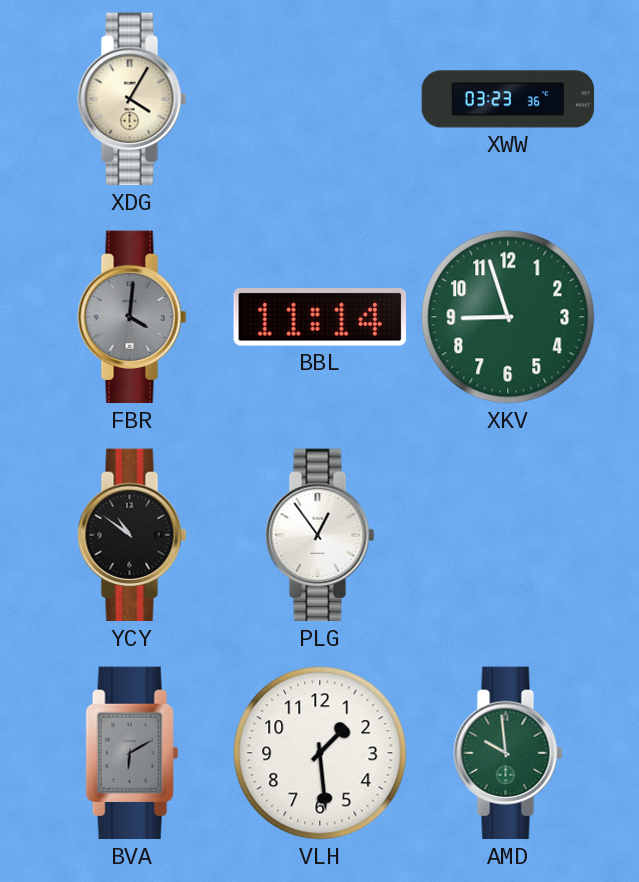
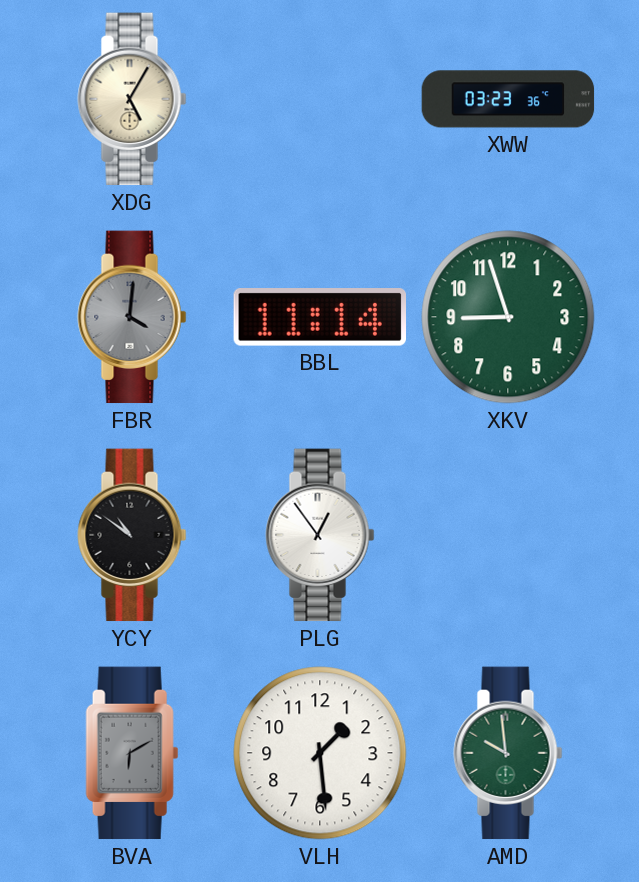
XDG: 4:05 -> 5:05
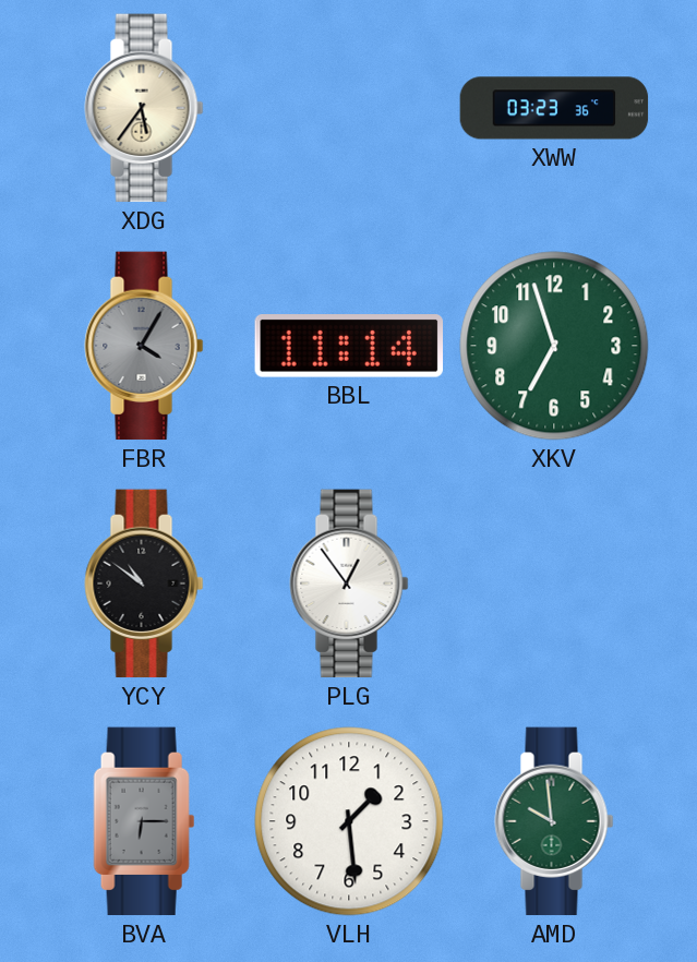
XDG: 5:05 -> 5:36
FBR: 4:01 -> 4:05
XKV: 8:57 -> 6:57
BVA: 6:10 -> 6:15
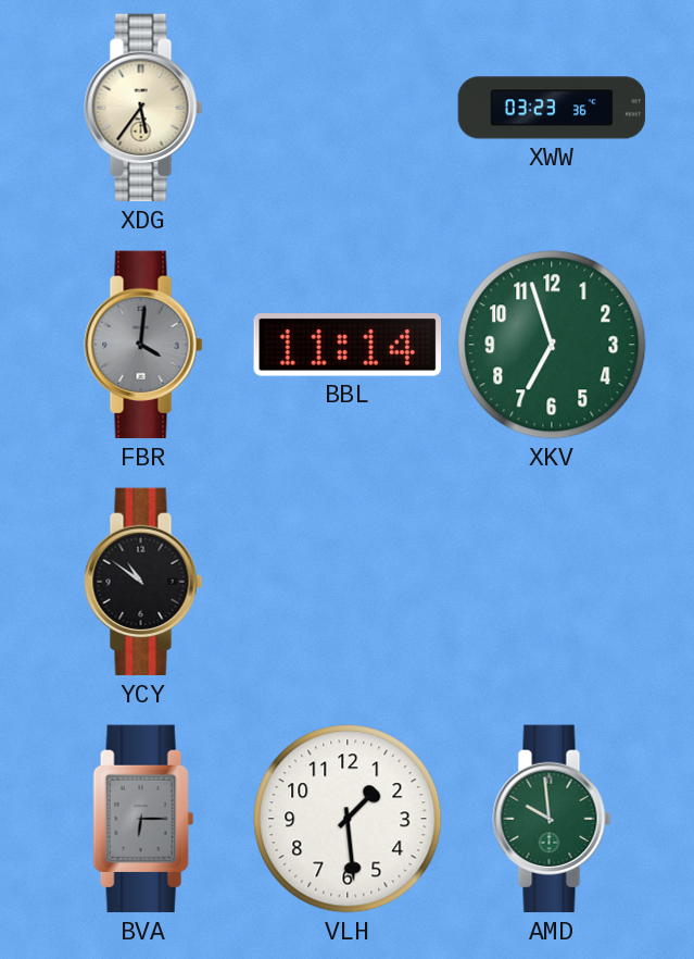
FBR: 4:05 -> 4:01
PLG: 12:54 -> none
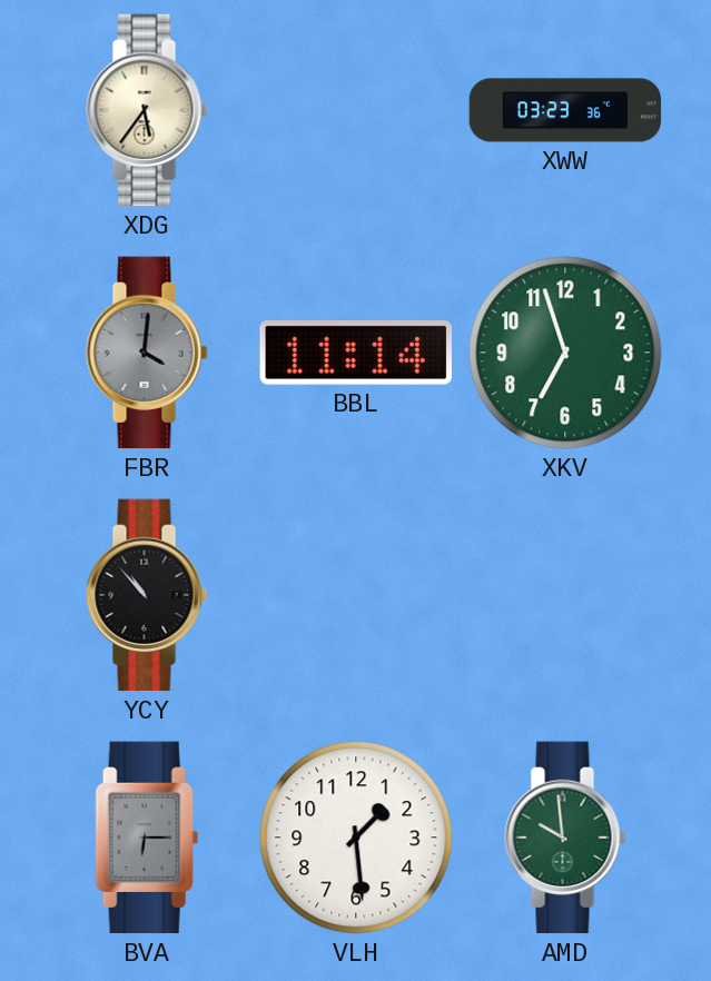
YCY: 10:51 -> 10:53
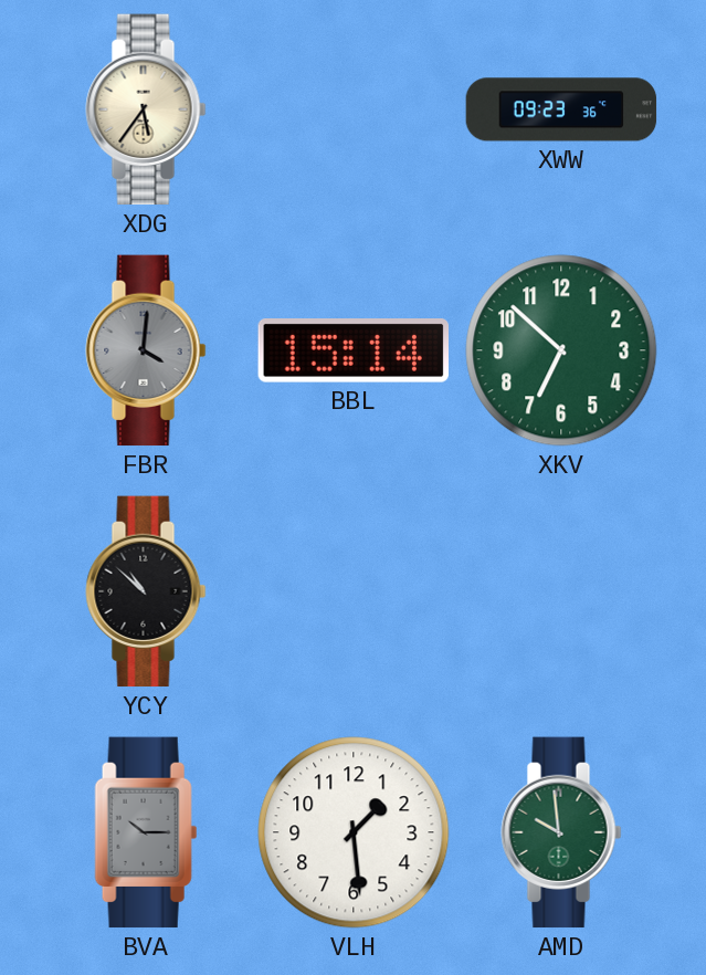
XWW: 03:23 -> 09:23
BBL: 11:14 -> 15:14
XKV: 6:57 -> 6:52
YCY: 10:53 -> 10:52
BVA: 6:15 -> 10:15
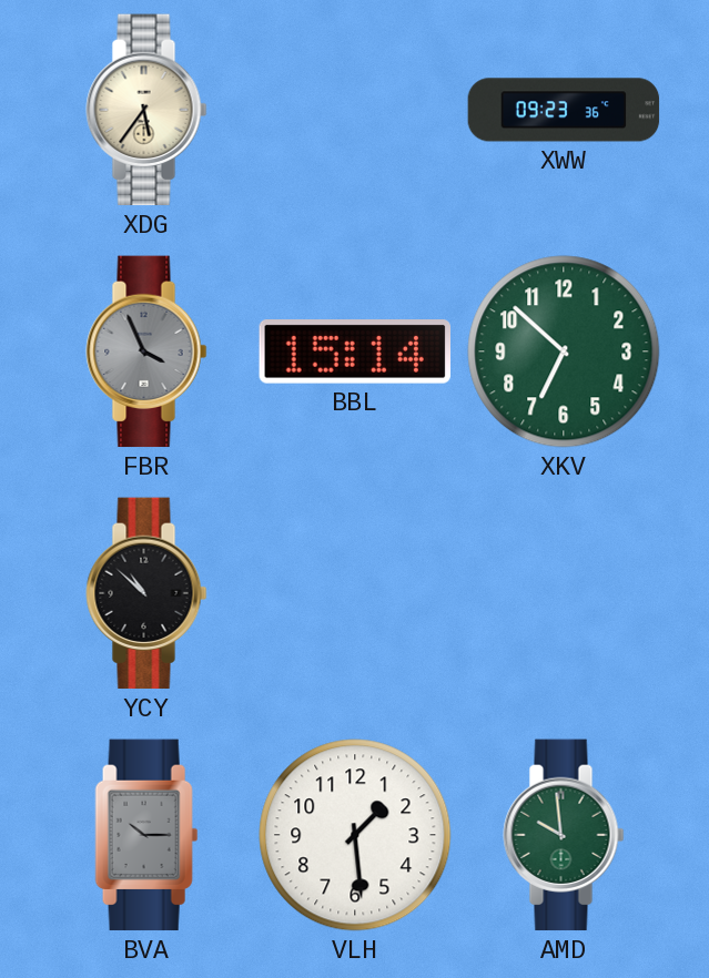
FBR: 4:01 -> 3:56
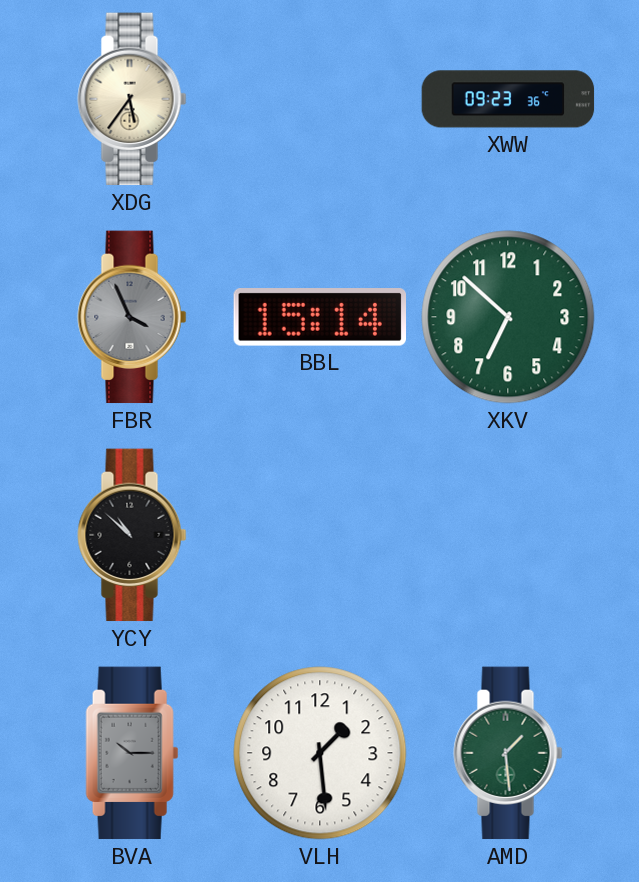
AMD: 9:59 -> 1:29
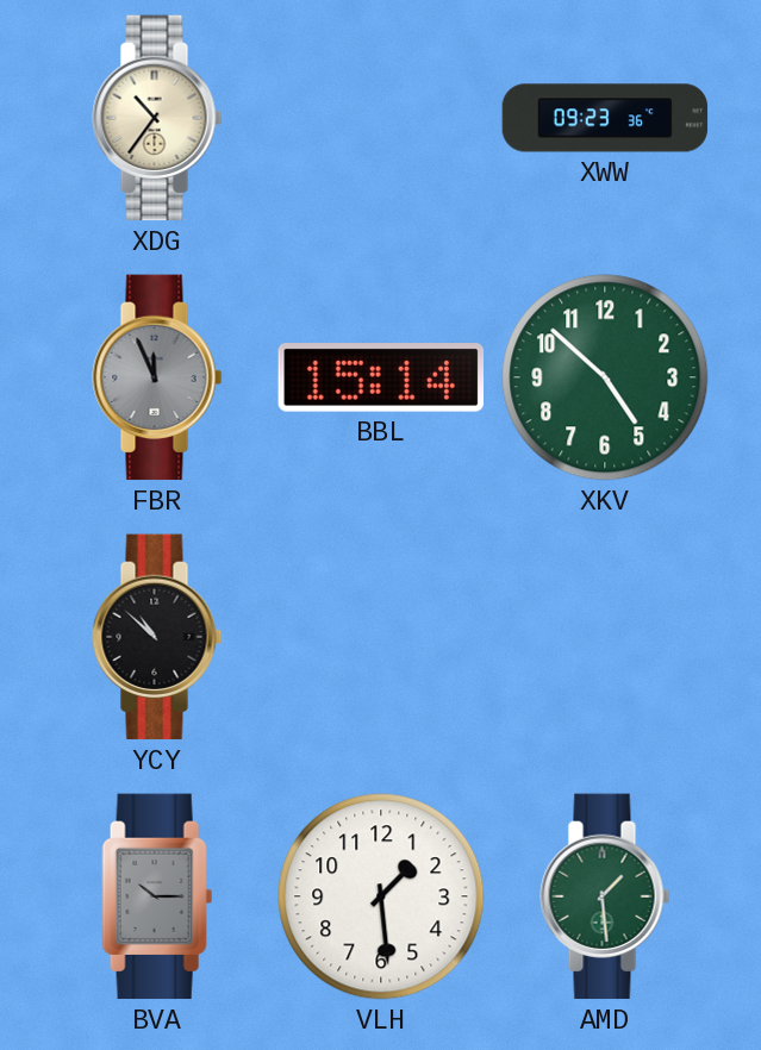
XDG: 5:36 -> 10:36
FBR: 3:56 -> 11:56
XKV: 6:52 -> 4:52
